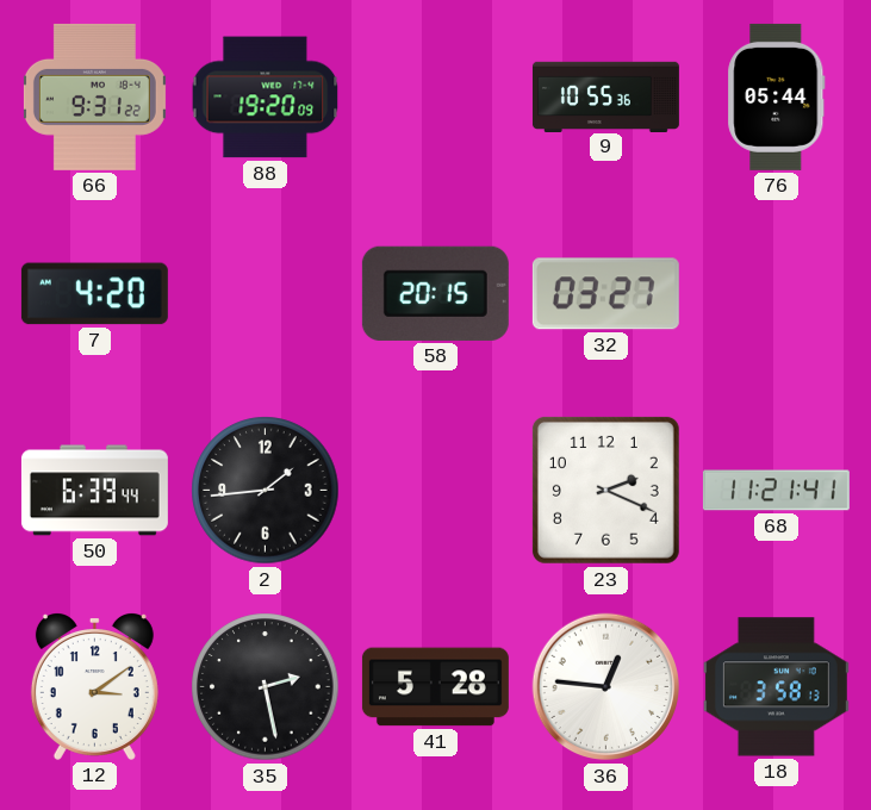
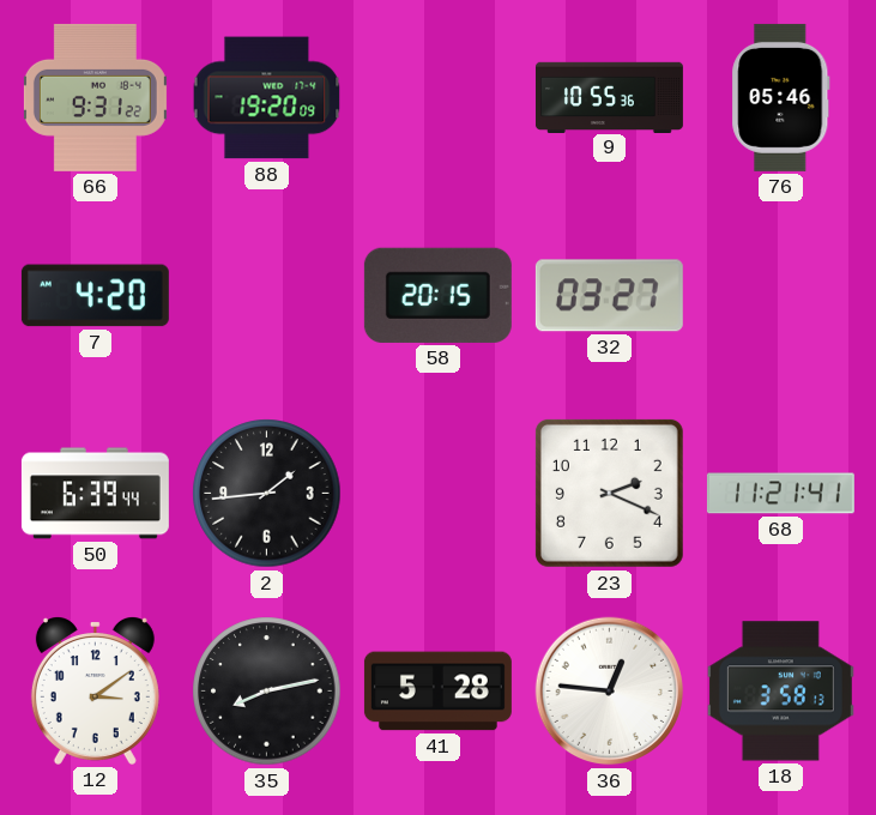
76: 05:44 -> 05:46
35: 2:28 -> 8:13
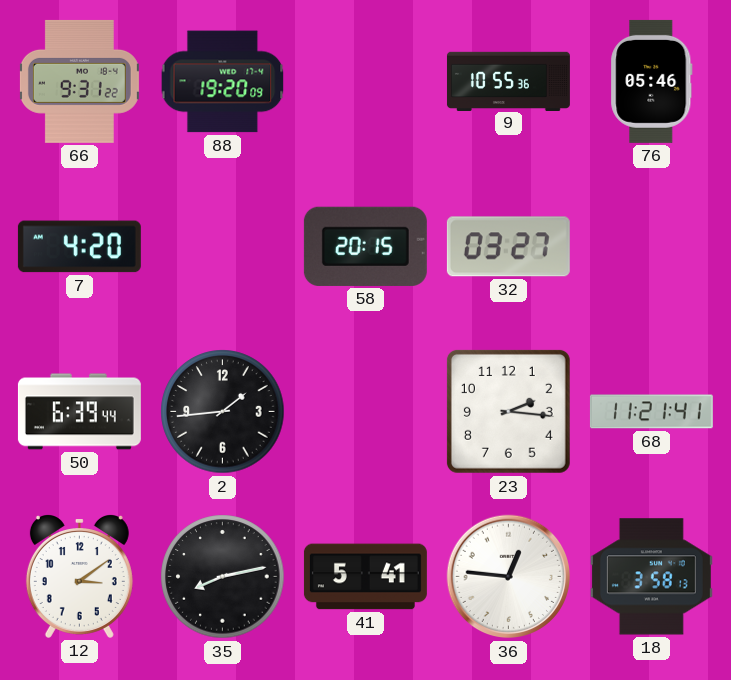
23: 2:19 -> 2:16
41: 5:28 -> 5:41
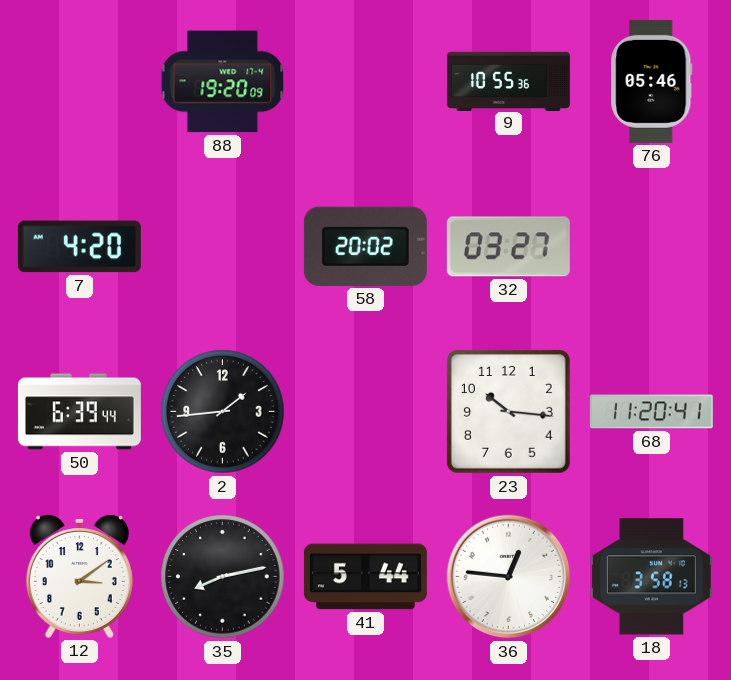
66: 9:31 -> none
58: 20:15 -> 20:02
23: 2:16 -> 10:16
68: 11:21 -> 11:20
41: 5:41 -> 5:44
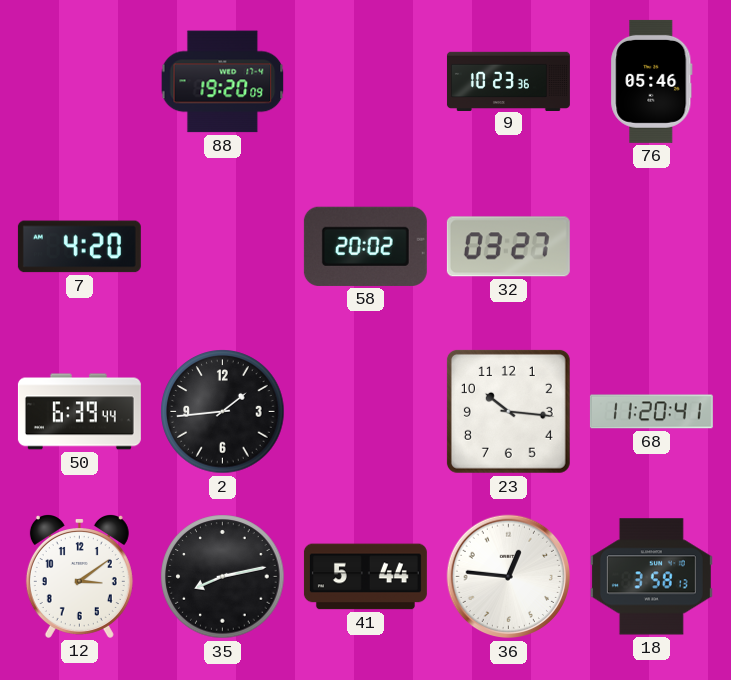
9: 10:55 -> 10:23
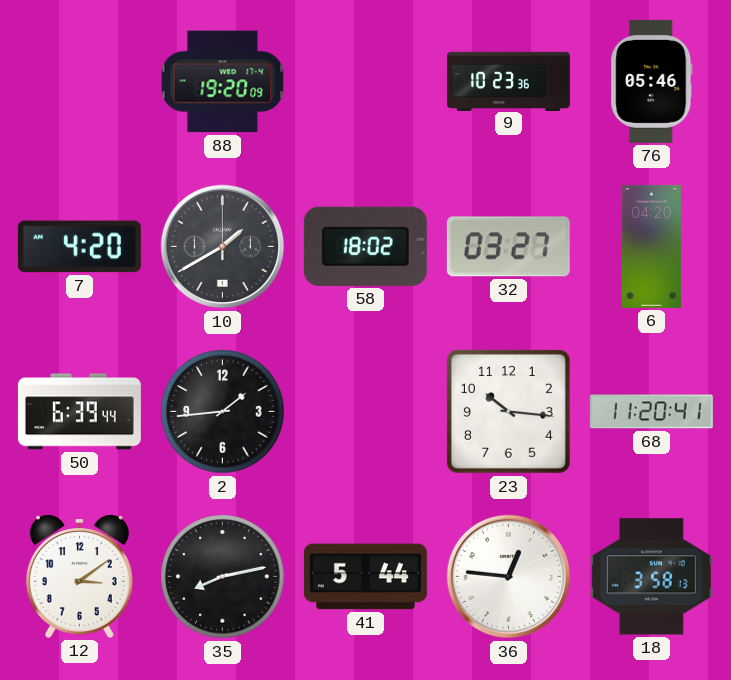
10: none -> 1:40
58: 20:02 -> 18:02
6: none -> 04:20
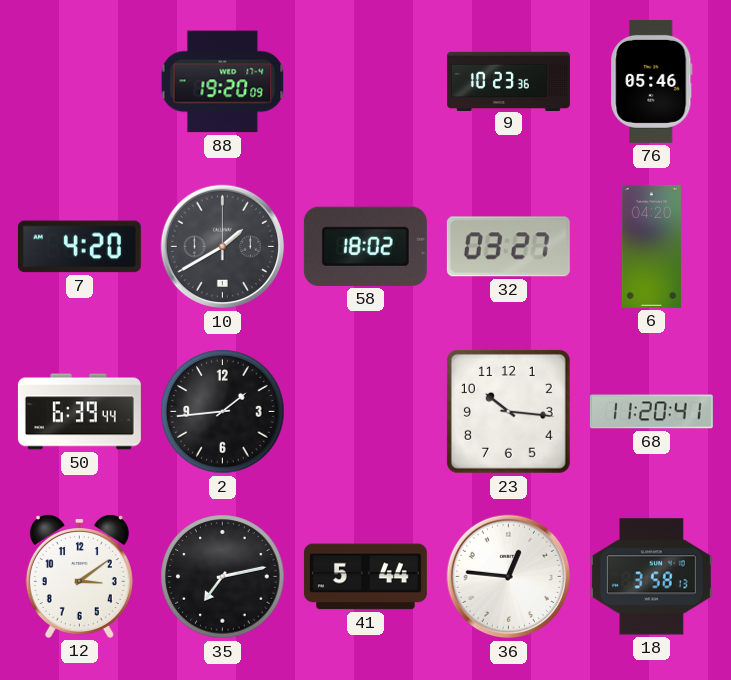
35: 8:13 -> 7:13
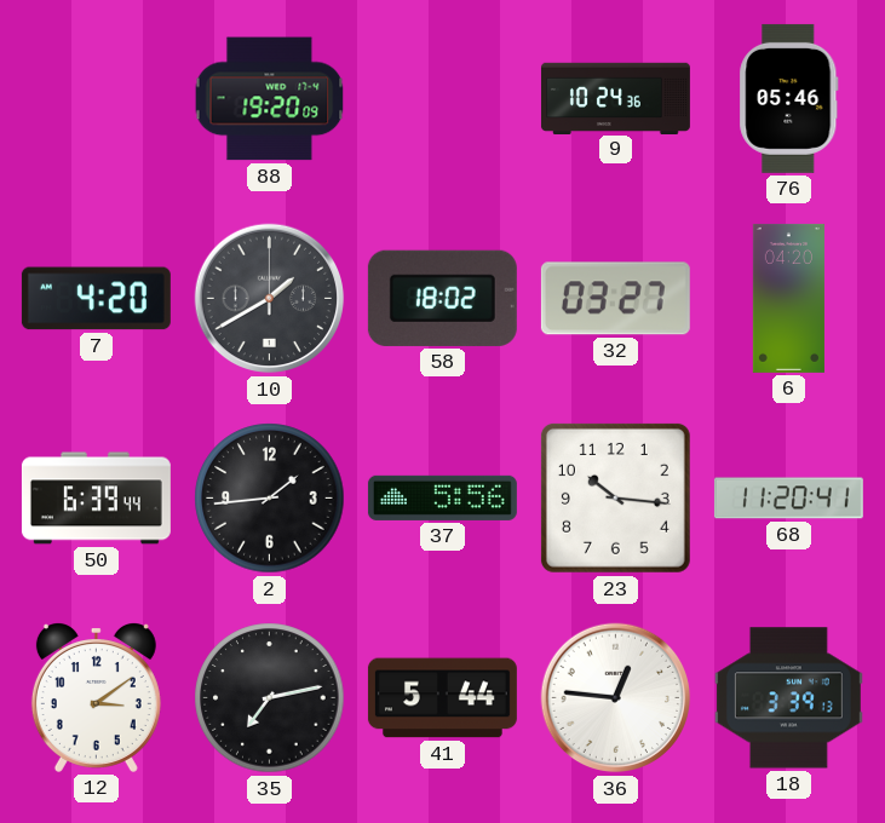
9: 10:23 -> 10:24
37: none -> 5:56
18: 3:58 -> 3:39
